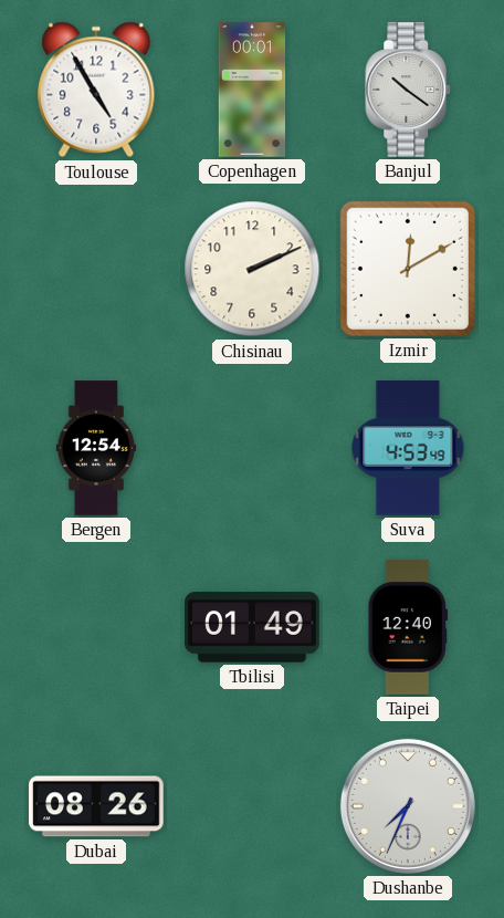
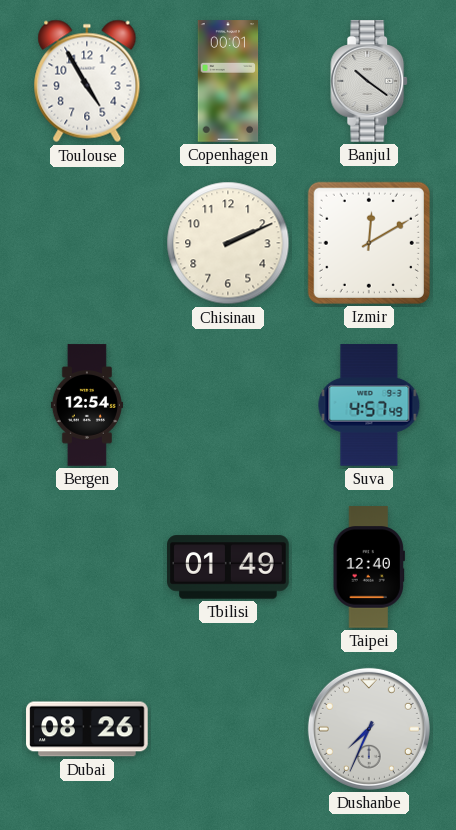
Suva: 4:53 -> 4:57
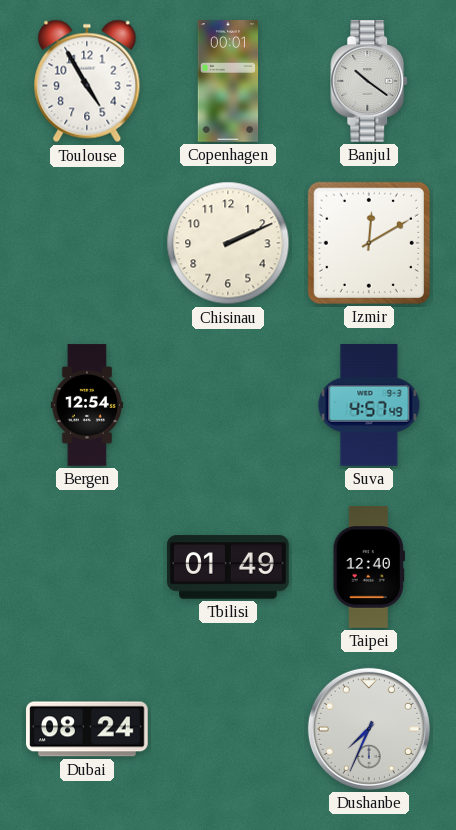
Dubai: 08:26 -> 08:24
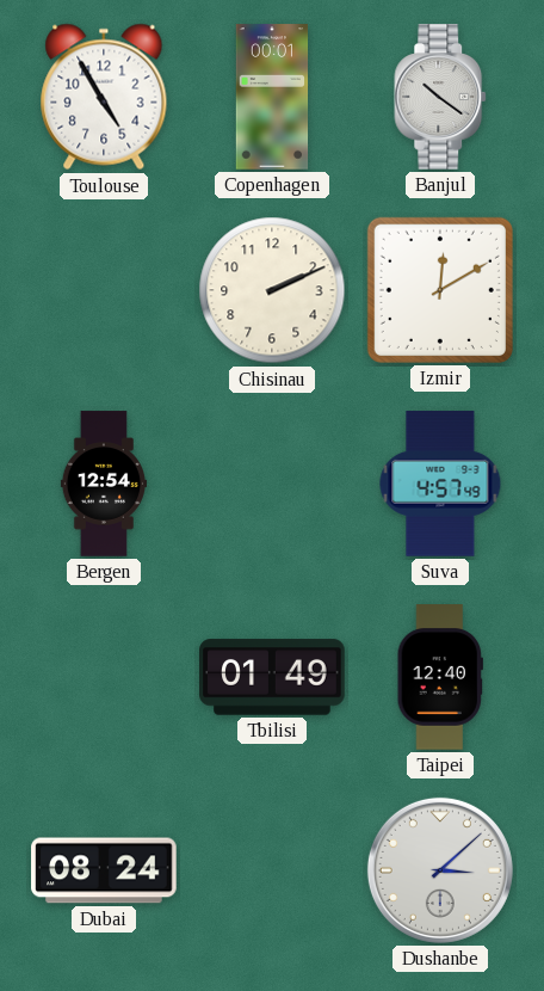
Dushanbe: 7:34 -> 3:08
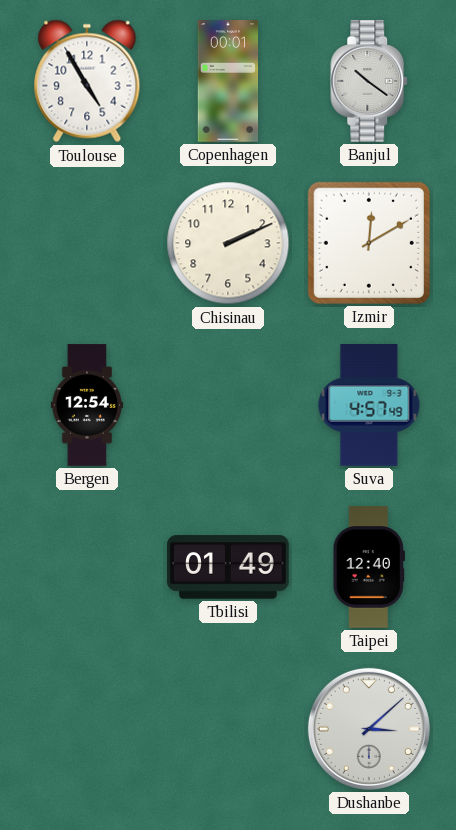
Dubai: 08:24 -> none
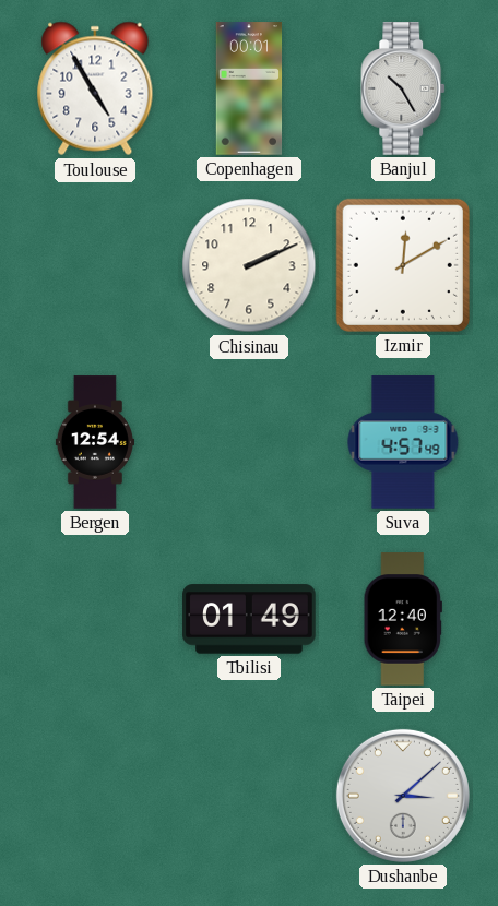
Banjul: 10:21 -> 10:25
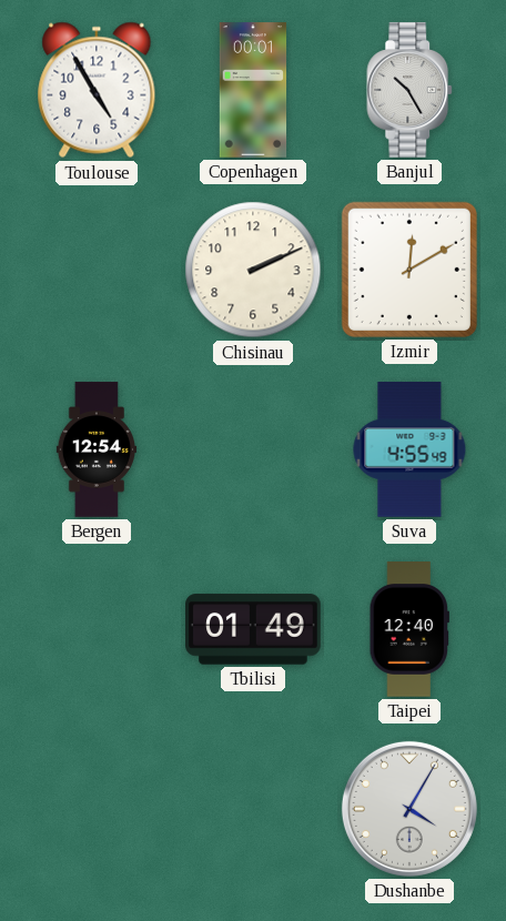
Suva: 4:57 -> 4:55
Dushanbe: 3:08 -> 4:05
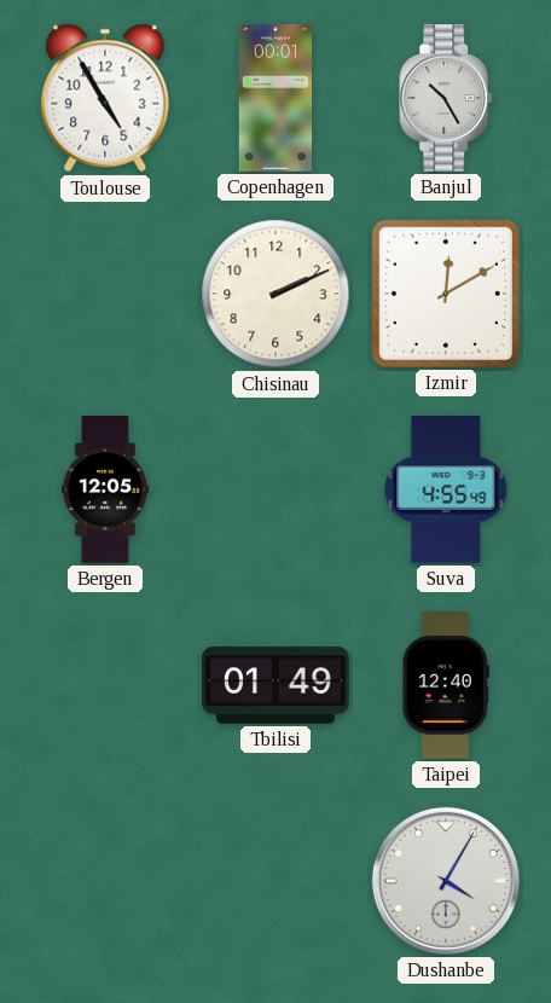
Bergen: 12:54 -> 12:05
